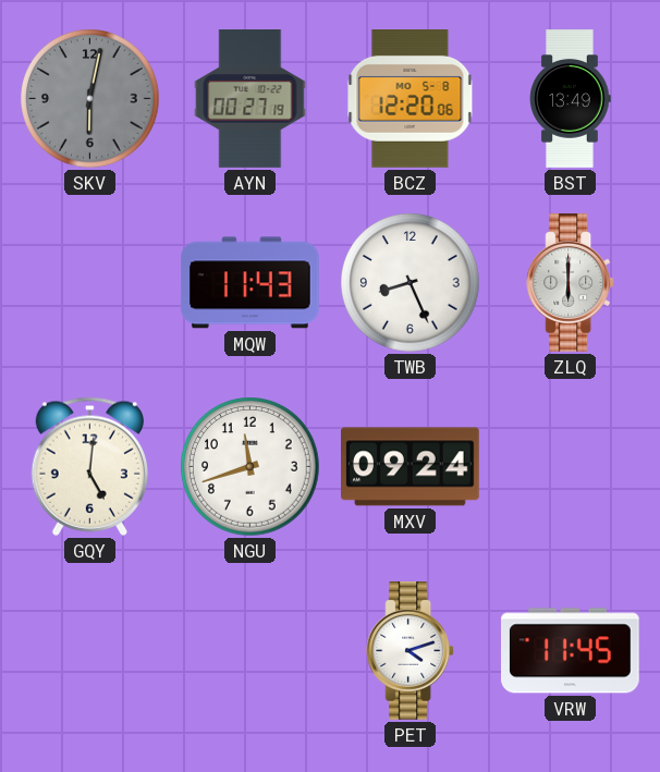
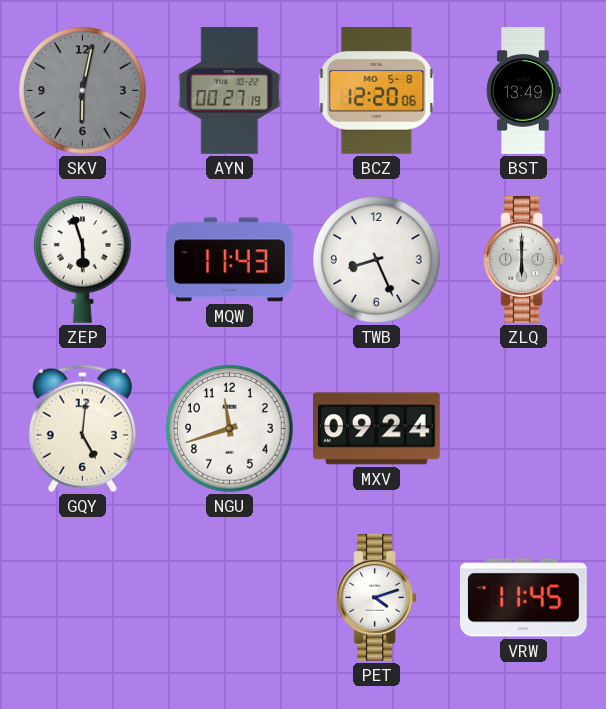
ZEP: none -> 5:57
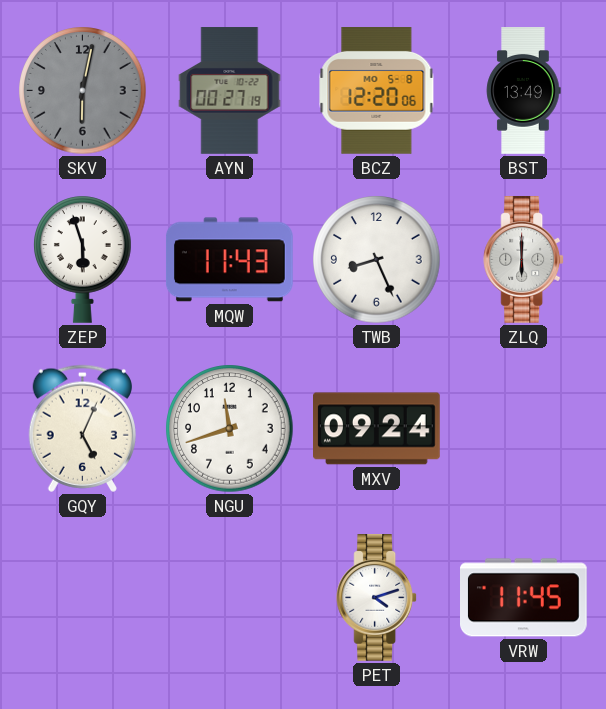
GQY: 5:01 -> 5:04
